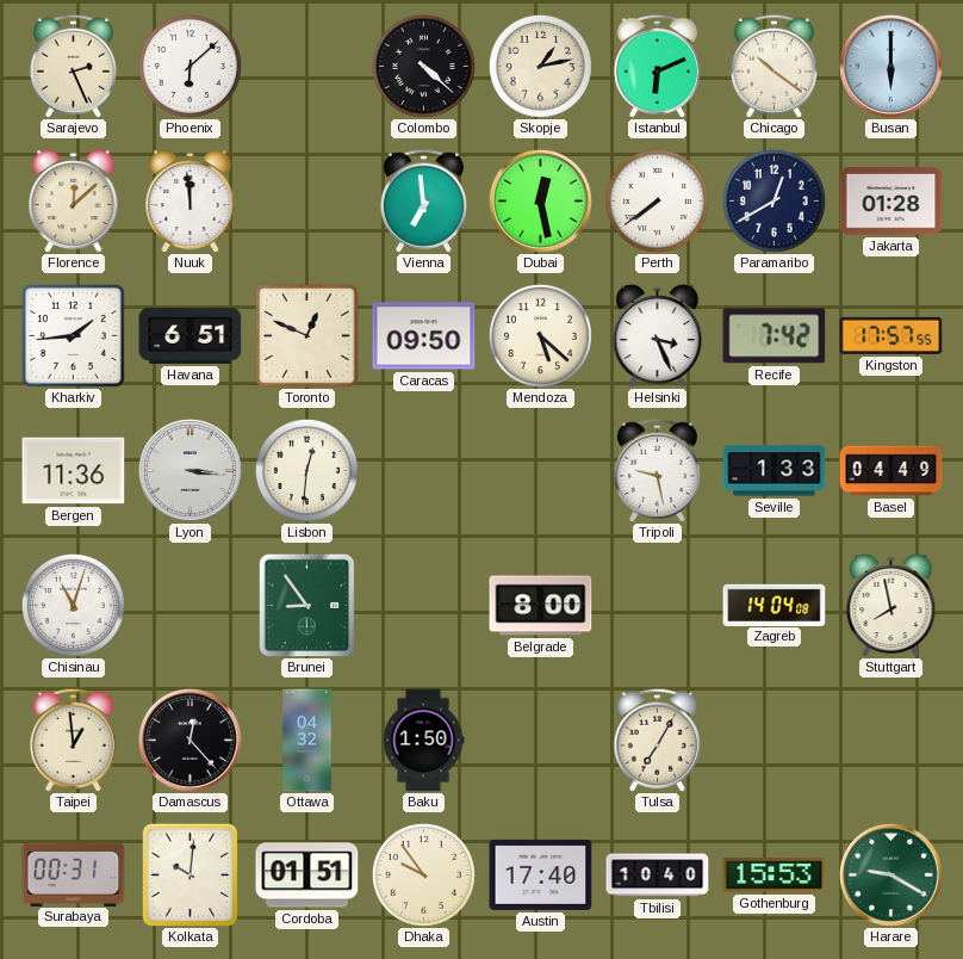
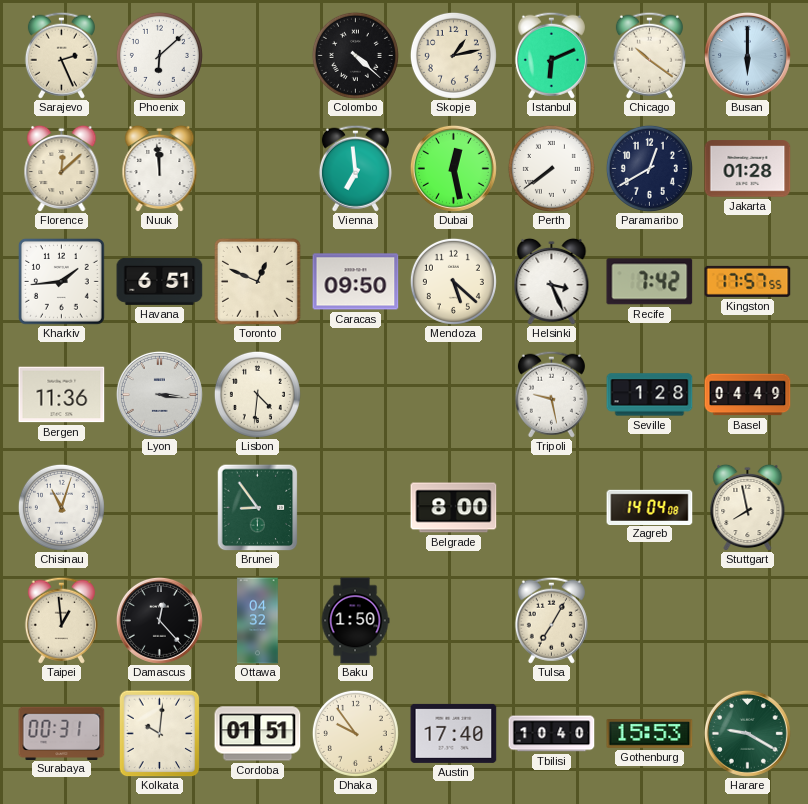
Lisbon: 12:31 -> 4:31
Seville: 1:33 -> 1:28
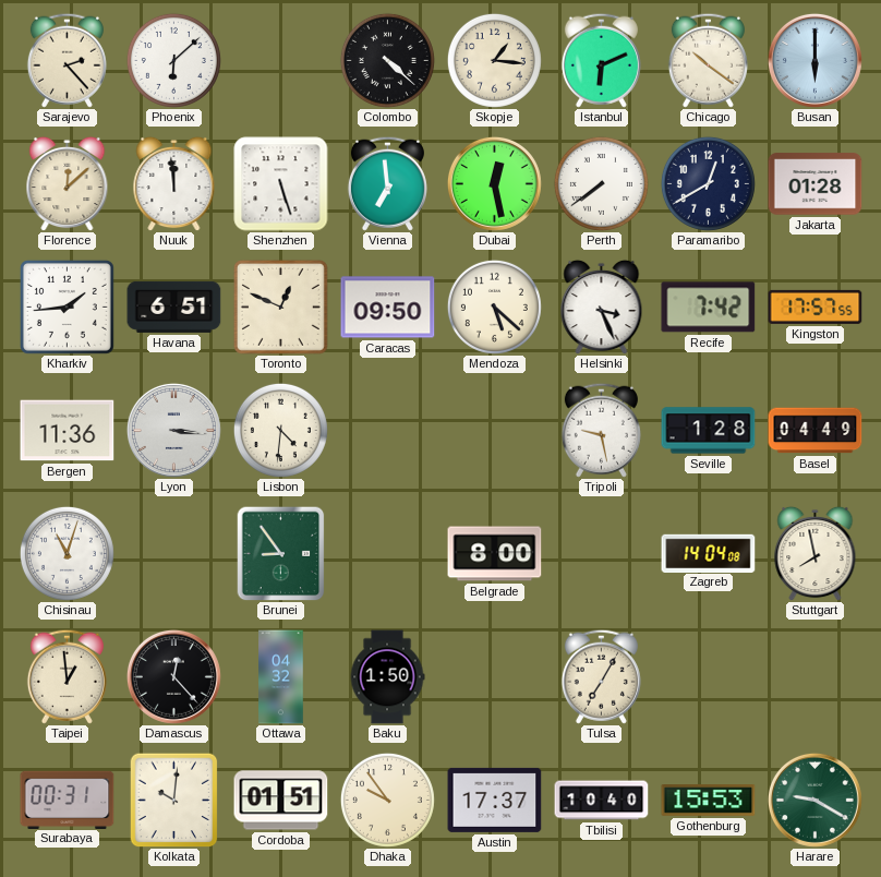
Sarajevo: 2:26 -> 2:23
Skopje: 1:13 -> 1:16
Shenzhen: none -> 5:27
Austin: 17:40 -> 17:37
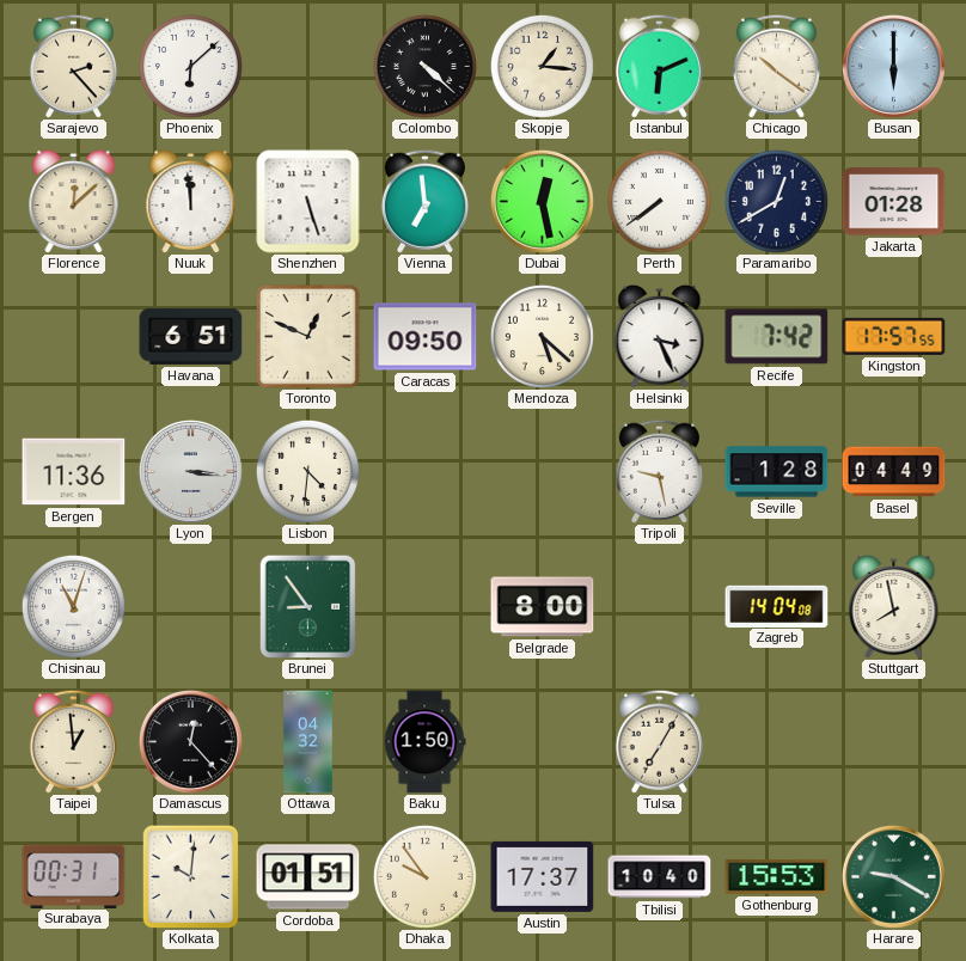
Kharkiv: 1:44 -> none
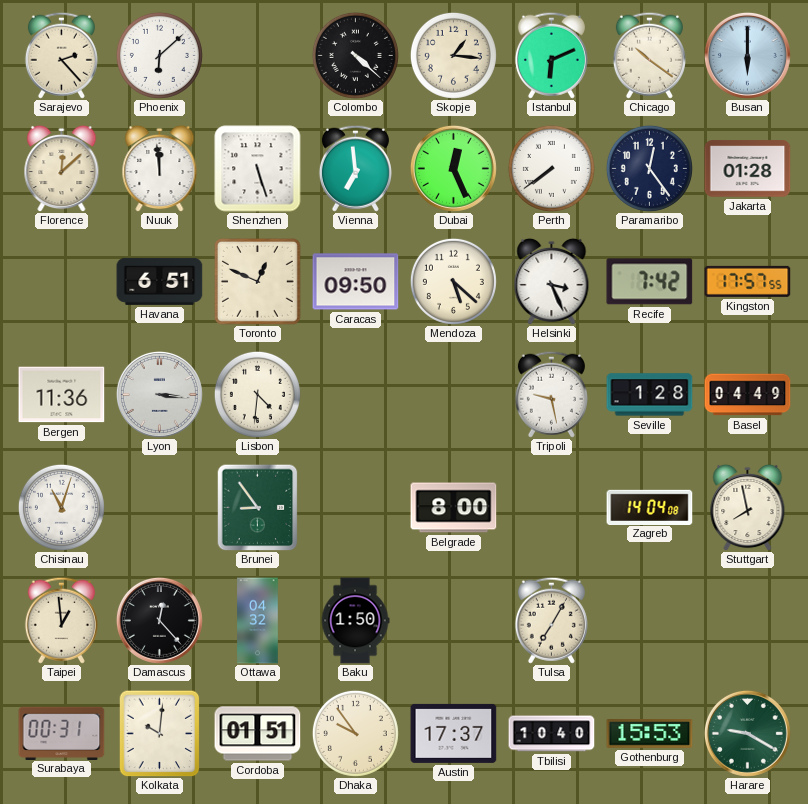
Dubai: 12:28 -> 12:26
Paramaribo: 12:40 -> 12:24
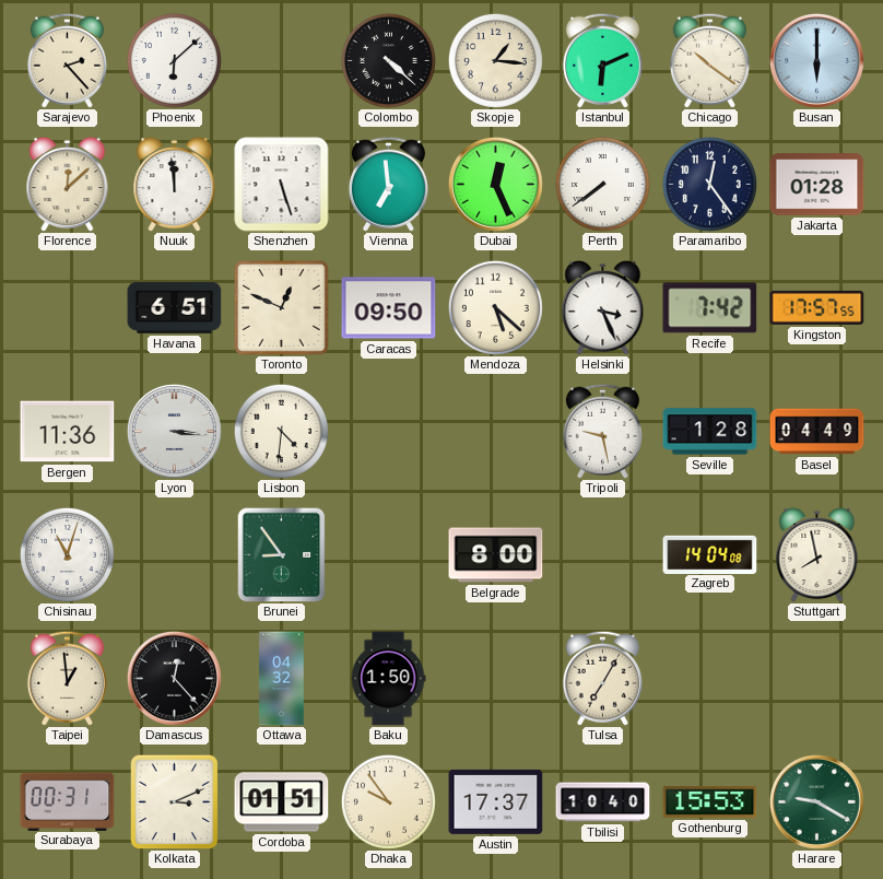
Kolkata: 10:01 -> 3:11
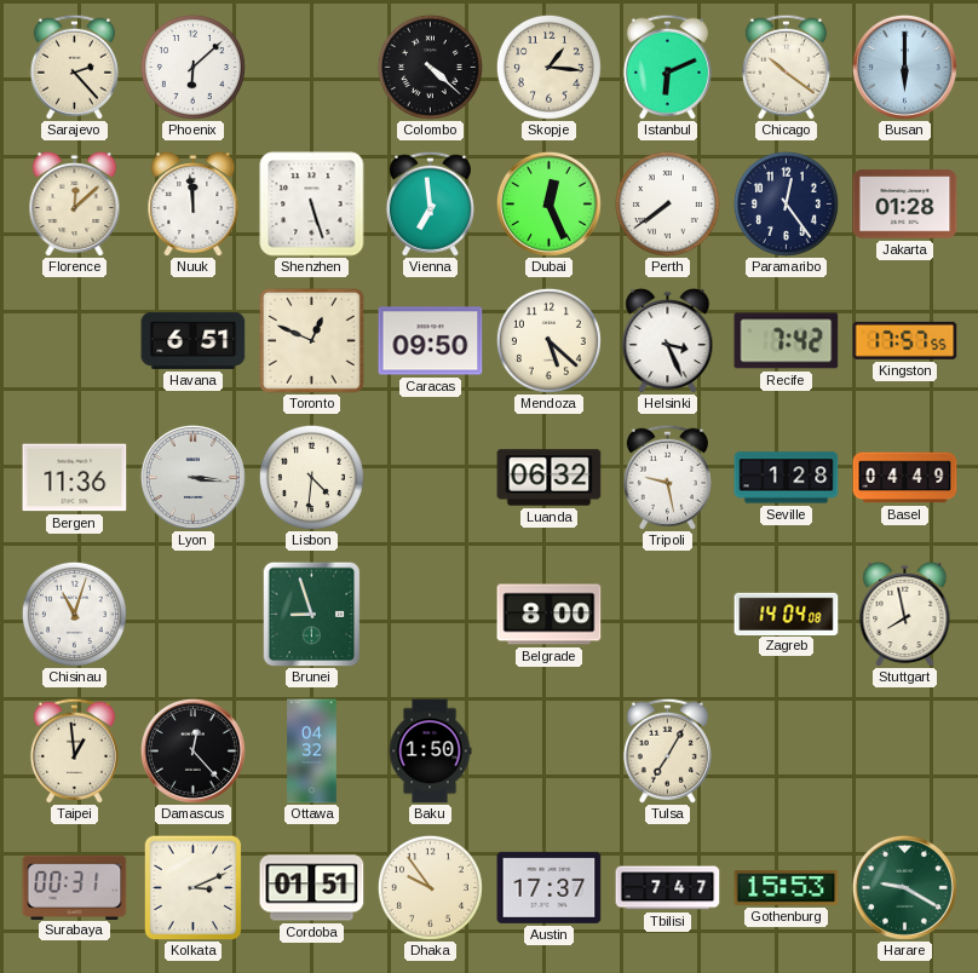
Luanda: none -> 06:32
Brunei: 8:54 -> 8:57
Tbilisi: 10:40 -> 7:47
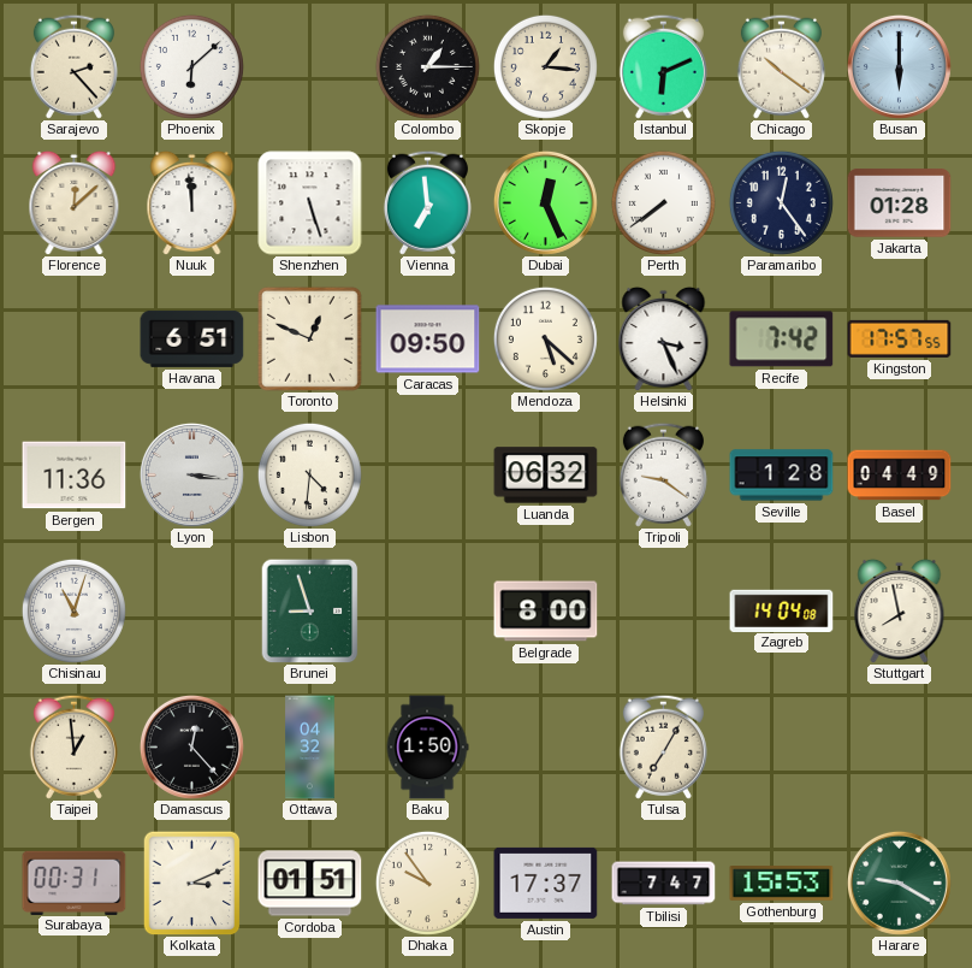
Colombo: 4:22 -> 1:15
Tripoli: 9:28 -> 9:21
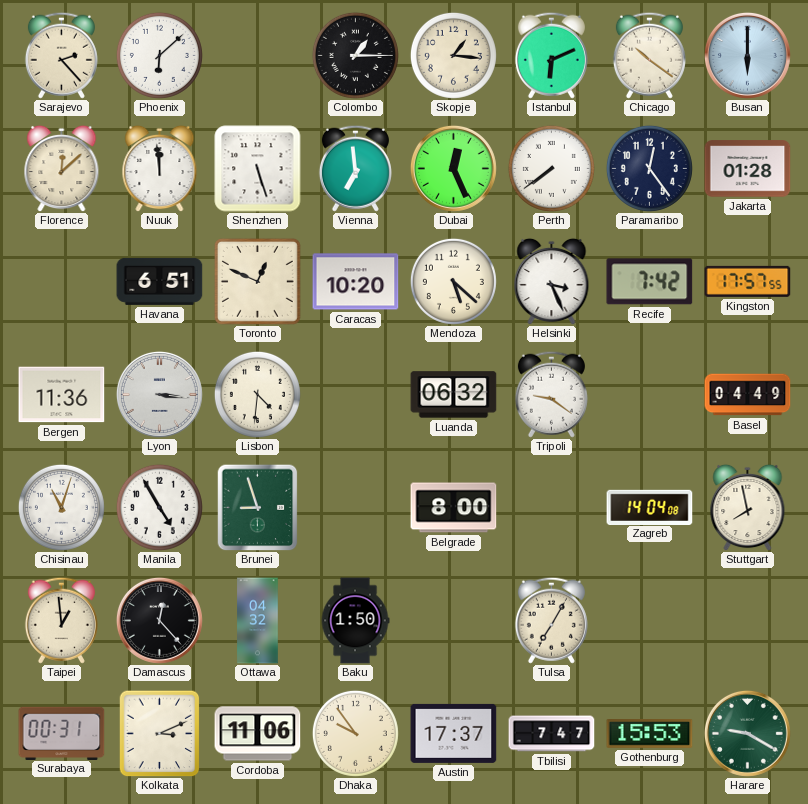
Caracas: 09:50 -> 10:20
Seville: 1:28 -> none
Manila: none -> 4:55
Cordoba: 01:51 -> 11:06
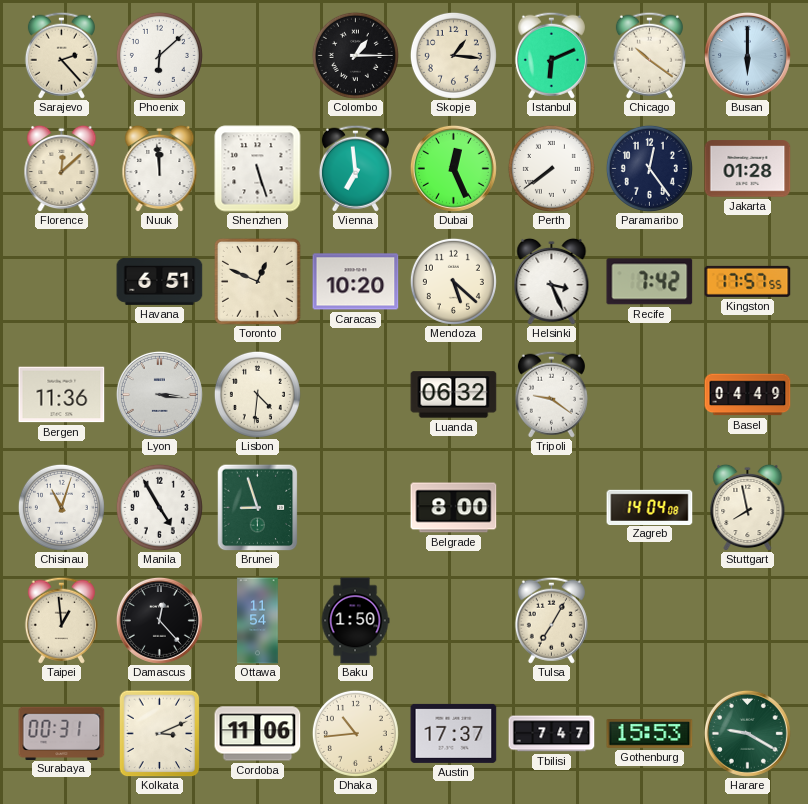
Ottawa: 04:32 -> 11:54
Dhaka: 9:54 -> 10:44
